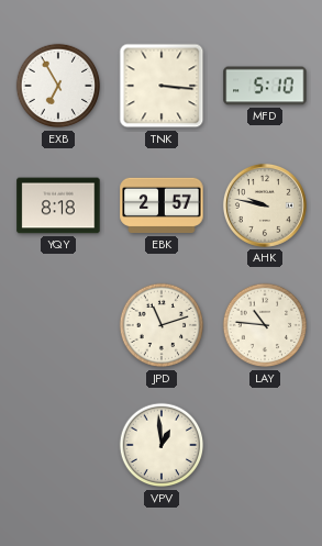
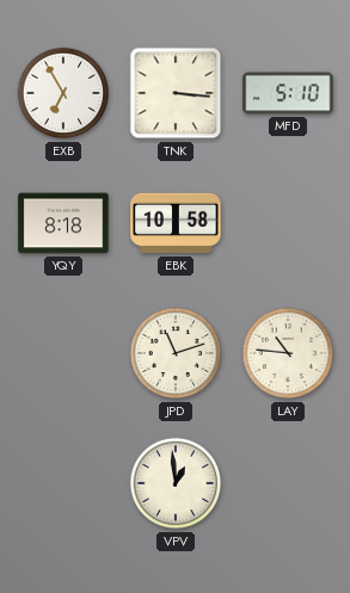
EBK: 2:57 -> 10:58
AHK: 9:47 -> none
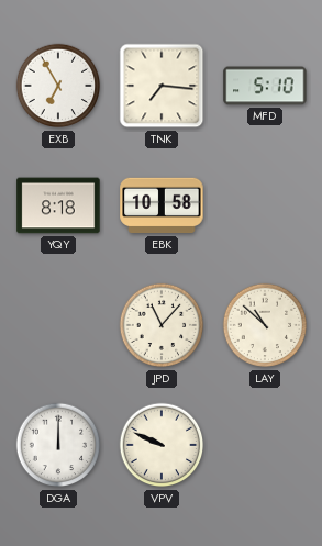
TNK: 3:16 -> 7:16
JPD: 11:12 -> 11:07
LAY: 10:46 -> 10:52
DGA: none -> 12:00
VPV: 12:59 -> 9:49
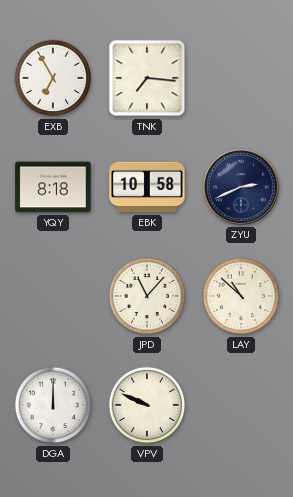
MFD: 5:10 -> none
ZYU: none -> 2:41
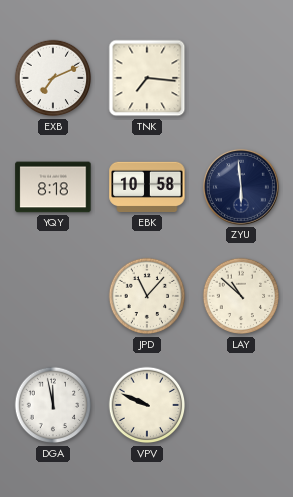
EXB: 6:55 -> 7:11
ZYU: 2:41 -> 5:59
DGA: 12:00 -> 11:58
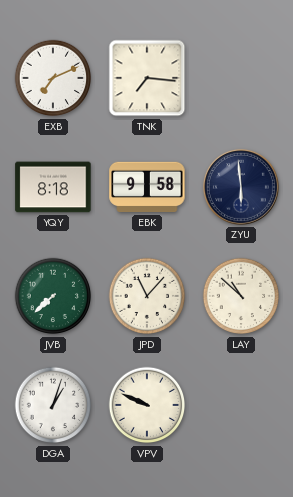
EBK: 10:58 -> 9:58
JVB: none -> 7:38
DGA: 11:58 -> 1:03
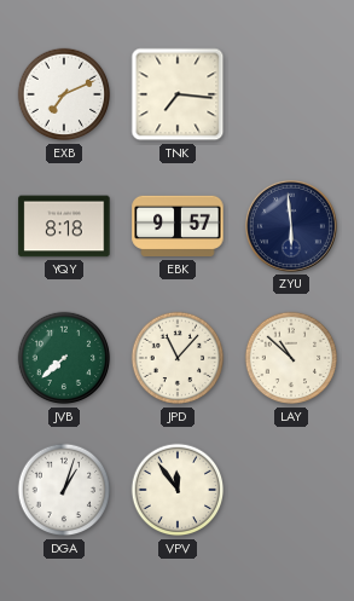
EBK: 9:58 -> 9:57
VPV: 9:49 -> 11:54
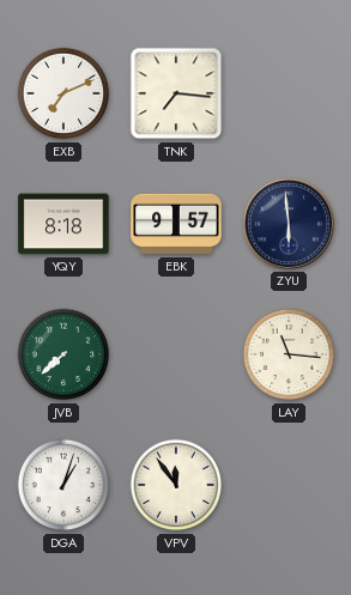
JPD: 11:07 -> none
LAY: 10:52 -> 11:16
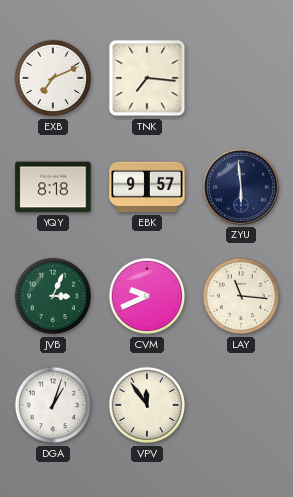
JVB: 7:38 -> 3:04
CVM: none -> 9:41
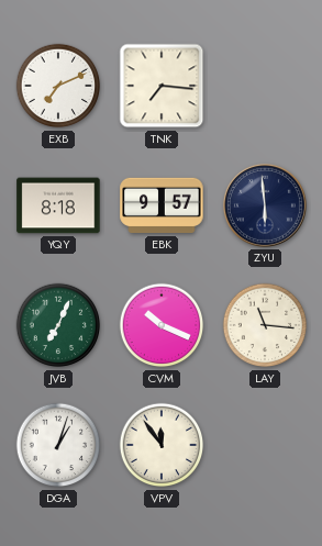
JVB: 3:04 -> 7:04
CVM: 9:41 -> 10:19
